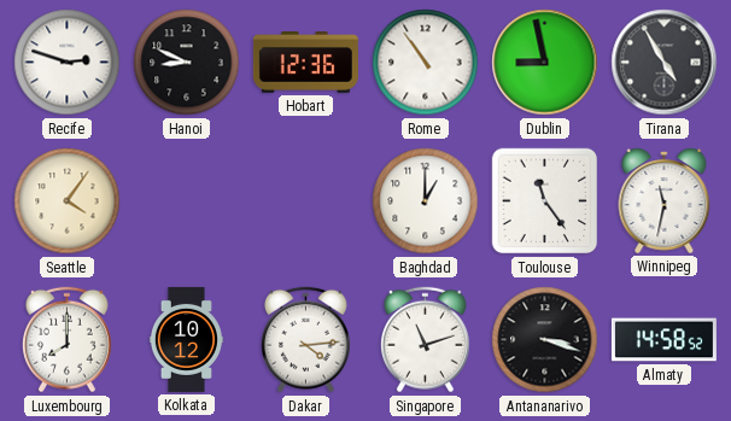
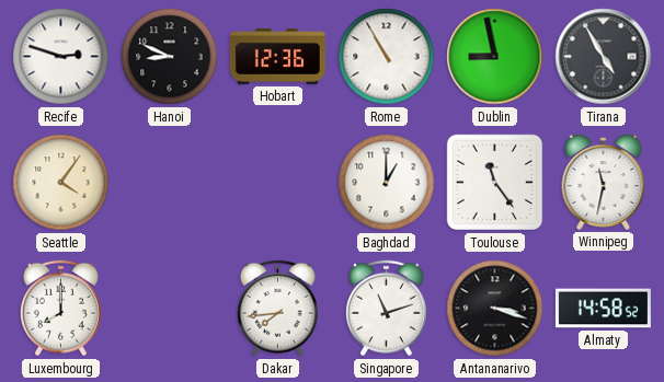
Rome: 10:54 -> 10:55
Kolkata: 10:12 -> none
Dakar: 4:14 -> 7:44
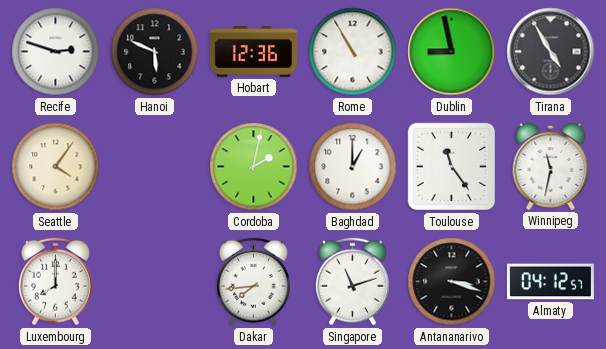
Hanoi: 8:49 -> 5:49
Cordoba: none -> 2:02
Almaty: 14:58 -> 04:12
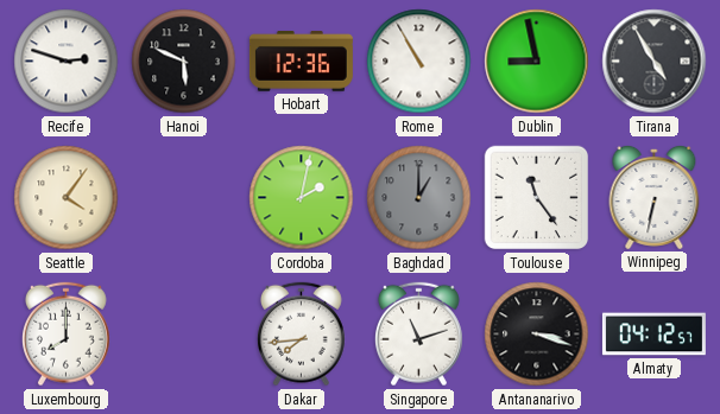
Baghdad dial: white -> grey
Winnipeg: 11:32 -> 6:32
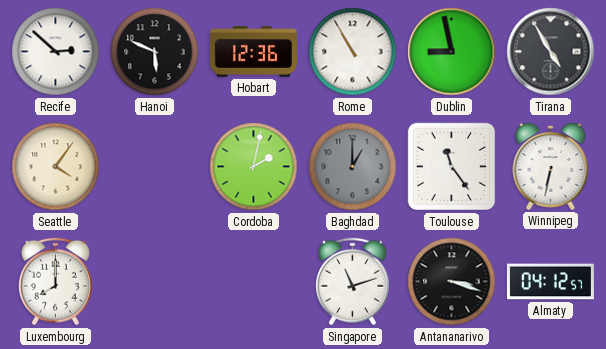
Recife: 2:48 -> 2:52
Dakar: 7:44 -> none
